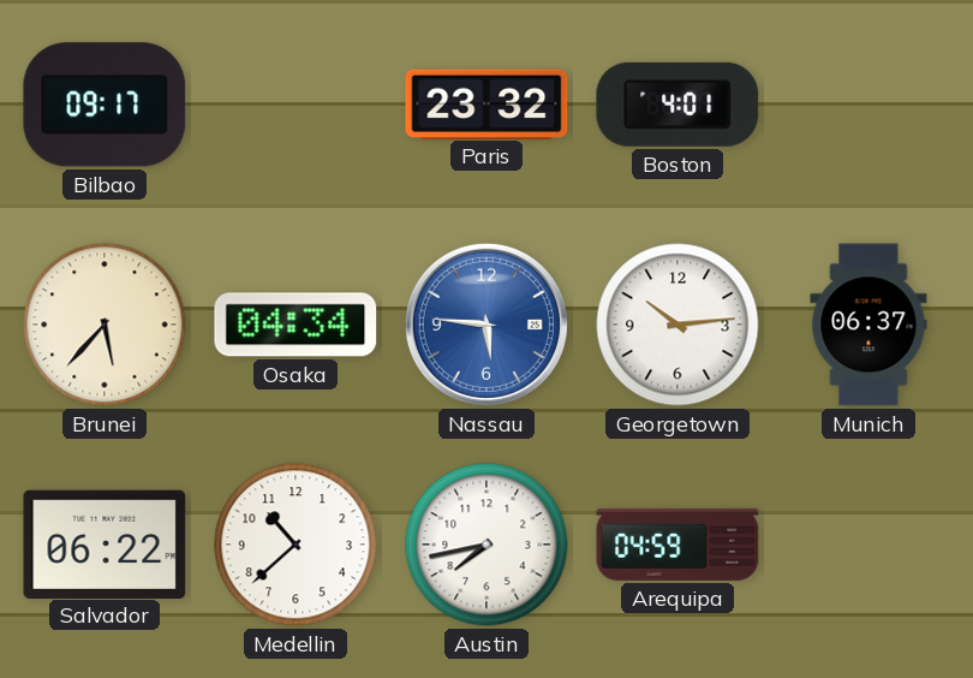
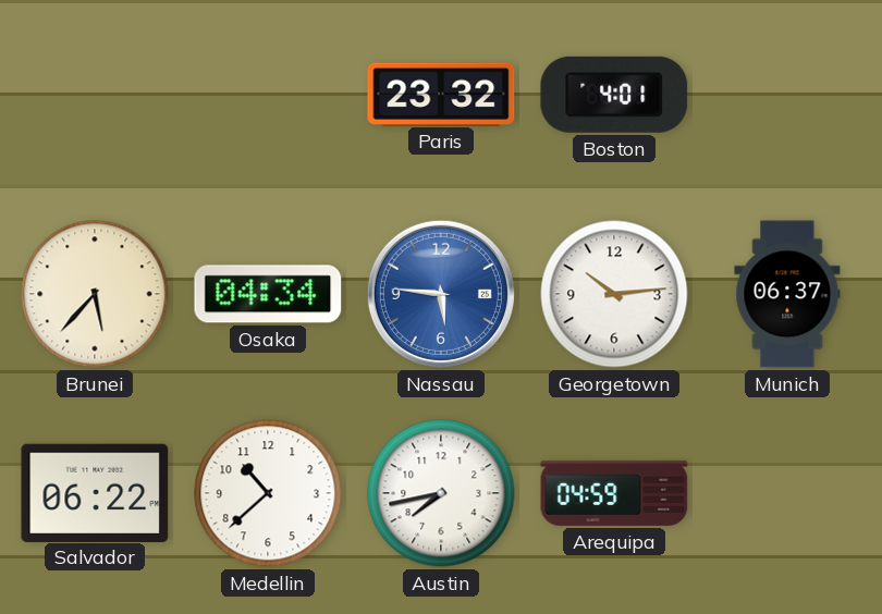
Bilbao: 09:17 -> none
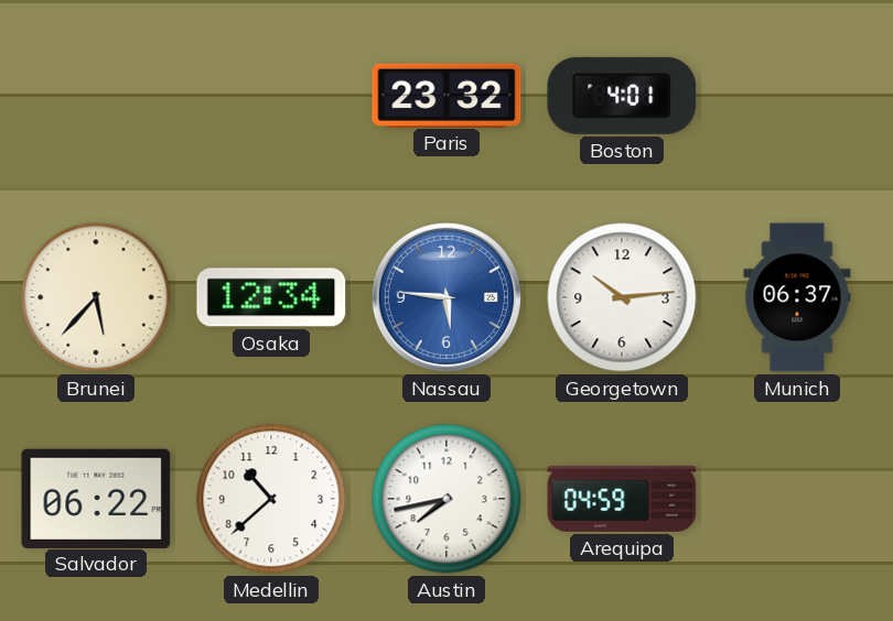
Osaka: 04:34 -> 12:34
